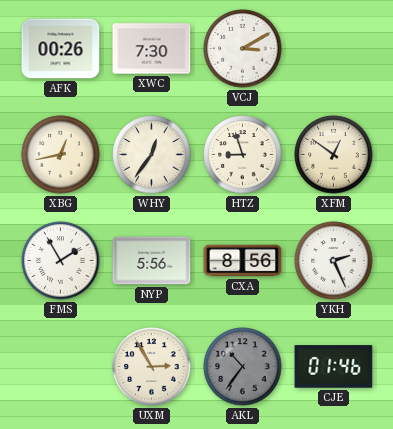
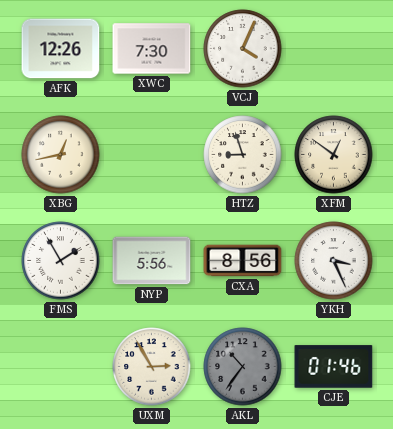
AFK: 00:26 -> 12:26
VCJ: 3:10 -> 4:04
WHY: 12:36 -> none
YKH: 2:26 -> 3:26
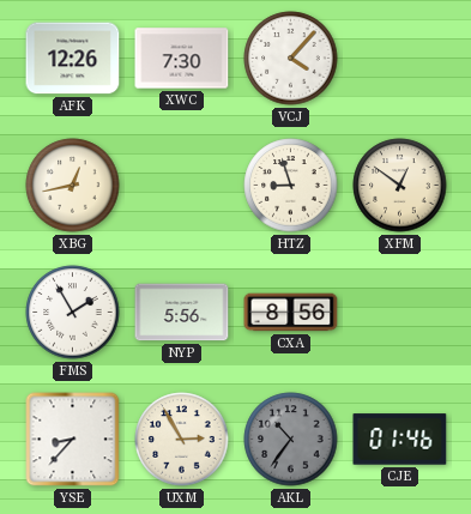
VCJ: 4:04 -> 4:07
YKH: 3:26 -> none
YSE: none -> 8:37
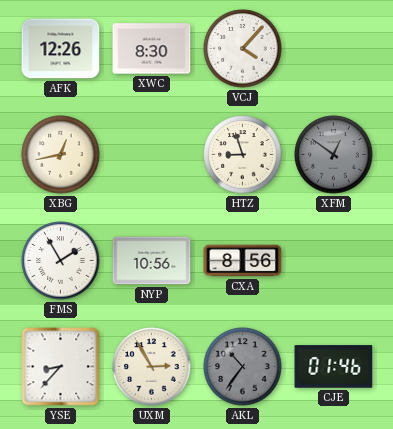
XWC: 7:30 -> 8:30
XFM dial: cream -> grey
NYP: 5:56 -> 10:56
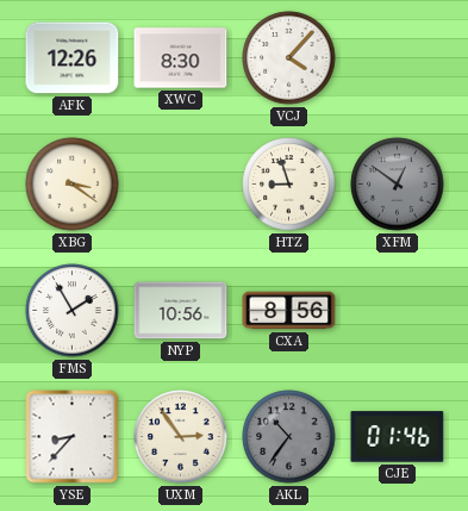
XBG: 12:43 -> 3:21
UXM: 2:55 -> 2:54
